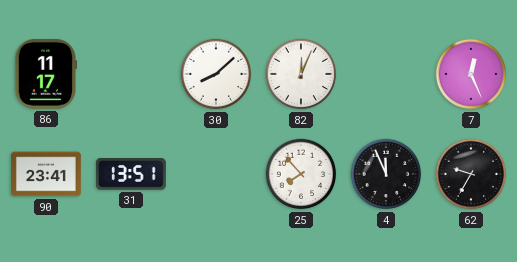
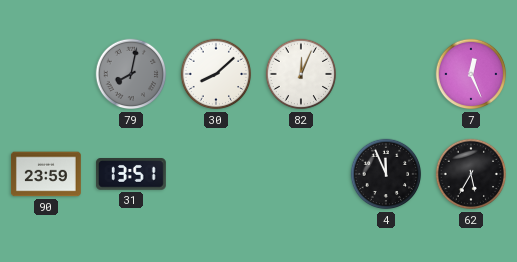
86: 11:17 -> none
79: none -> 8:02
90: 23:41 -> 23:59
25: 7:53 -> none
62: 9:35 -> 5:35
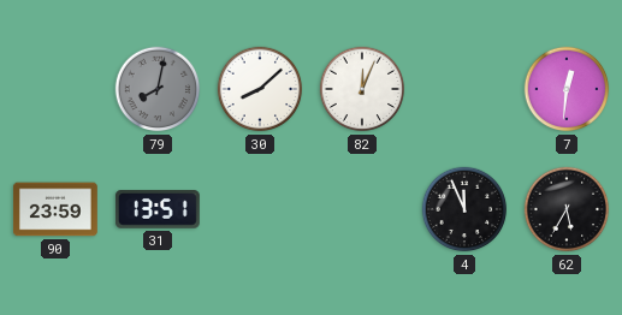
7: 12:26 -> 12:31
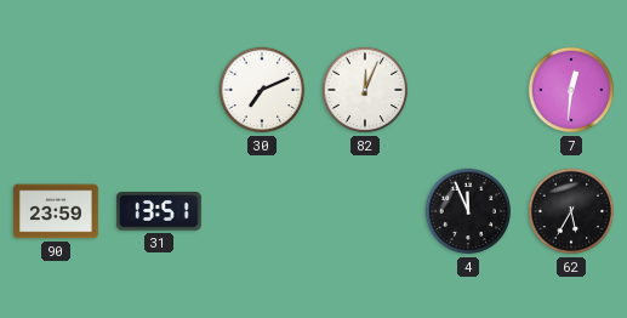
79: 8:02 -> none
30: 8:08 -> 7:11
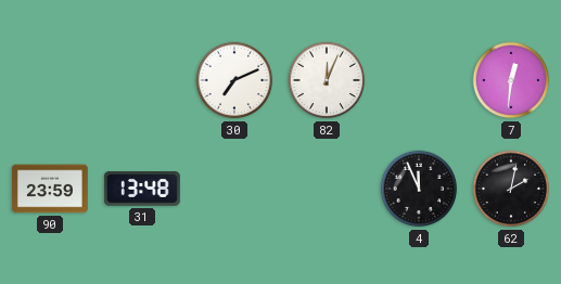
31: 13:51 -> 13:48
62: 5:35 -> 2:02
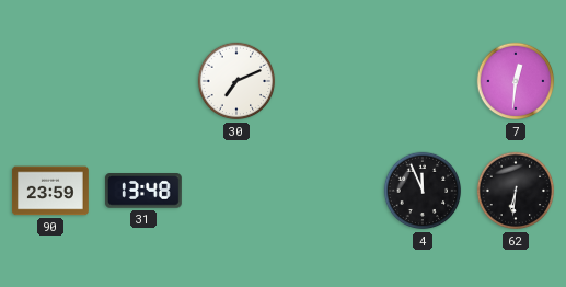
82: 12:04 -> none
62: 2:02 -> 6:31
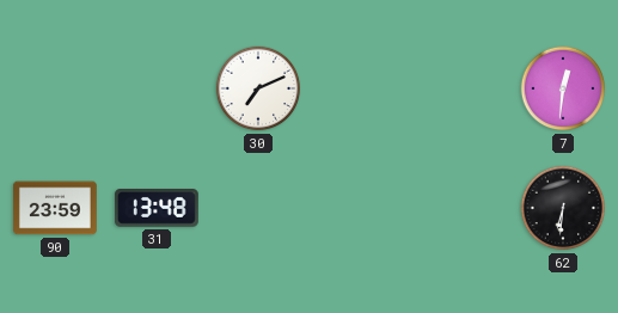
4: 11:56 -> none
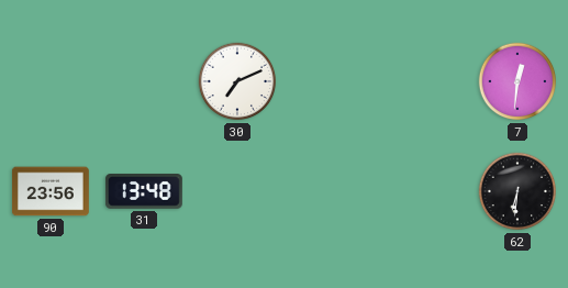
90: 23:59 -> 23:56
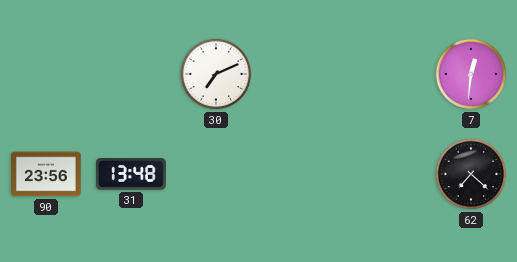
62: 6:31 -> 7:22
